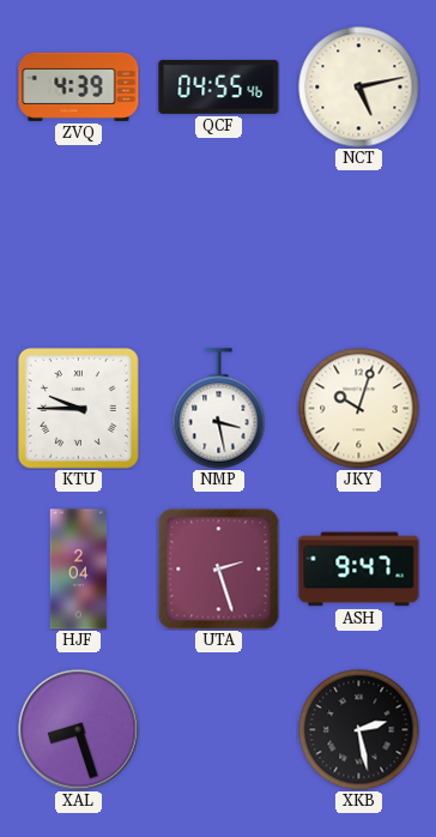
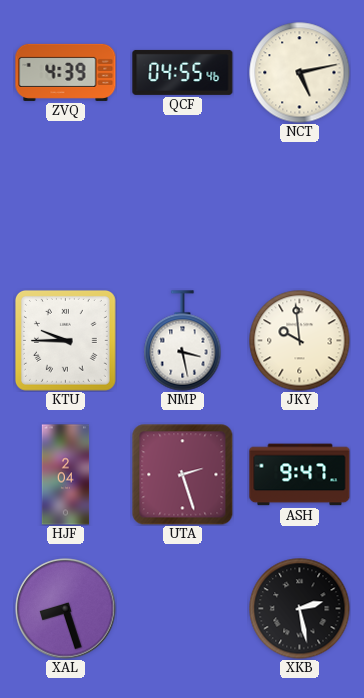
JKY: 10:03 -> 9:59
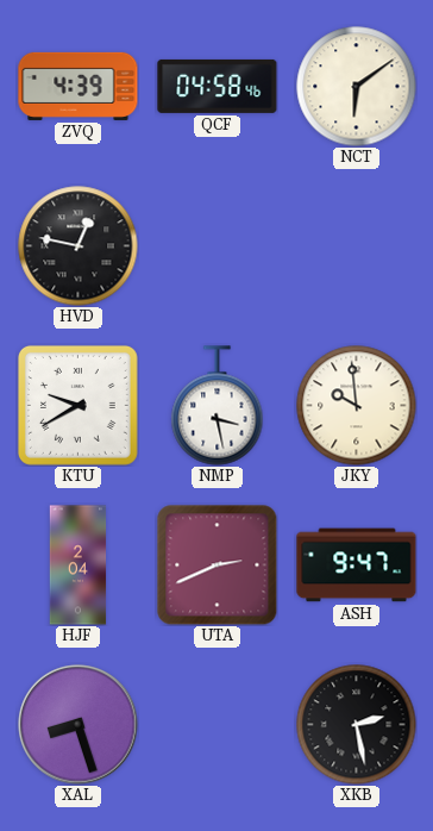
QCF: 04:55 -> 04:58
NCT: 5:13 -> 6:09
HVD: none -> 12:47
KTU: 9:45 -> 9:40
UTA: 2:27 -> 2:41
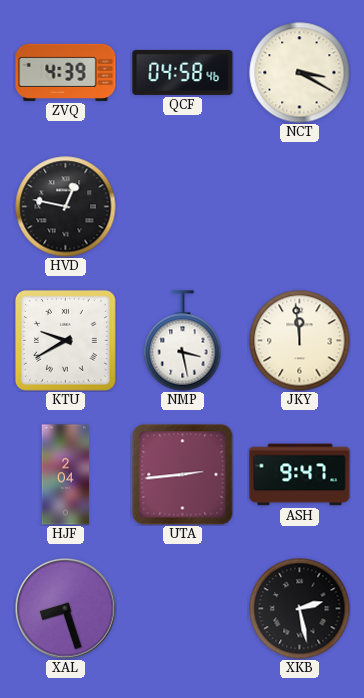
NCT: 6:09 -> 3:20
JKY: 9:59 -> 11:59
UTA: 2:41 -> 2:44
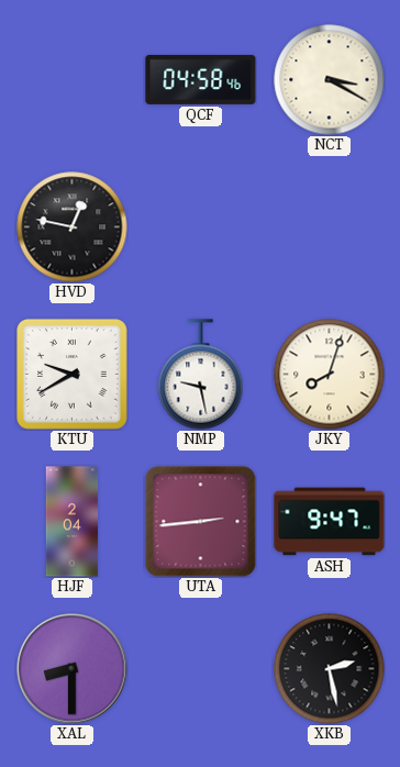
ZVQ: 4:39 -> none
NMP: 3:28 -> 9:28
JKY: 11:59 -> 8:03
XAL: 8:27 -> 8:30
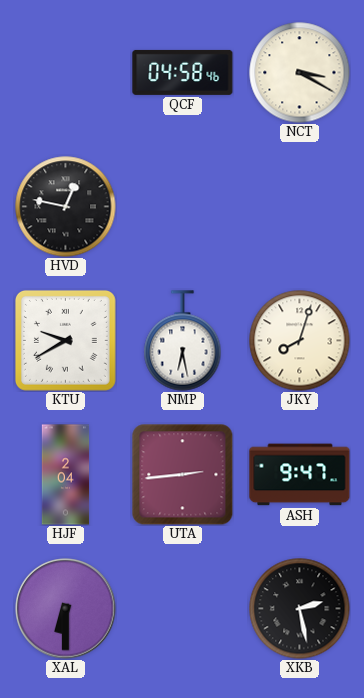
NMP: 9:28 -> 6:28
XAL: 8:30 -> 6:30
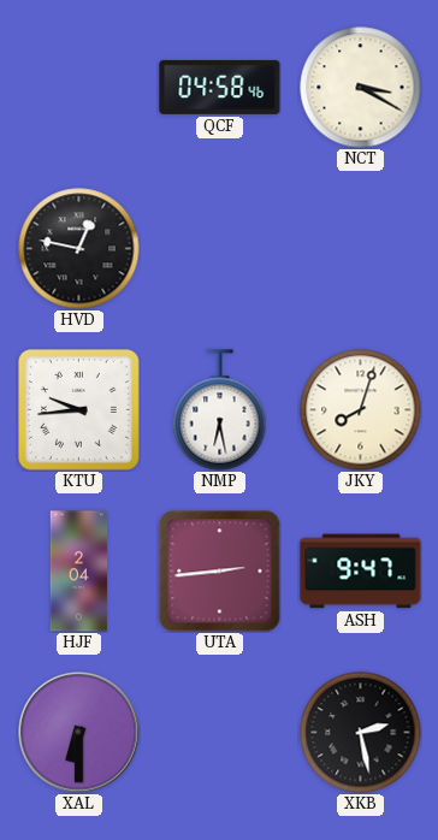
KTU: 9:40 -> 9:44
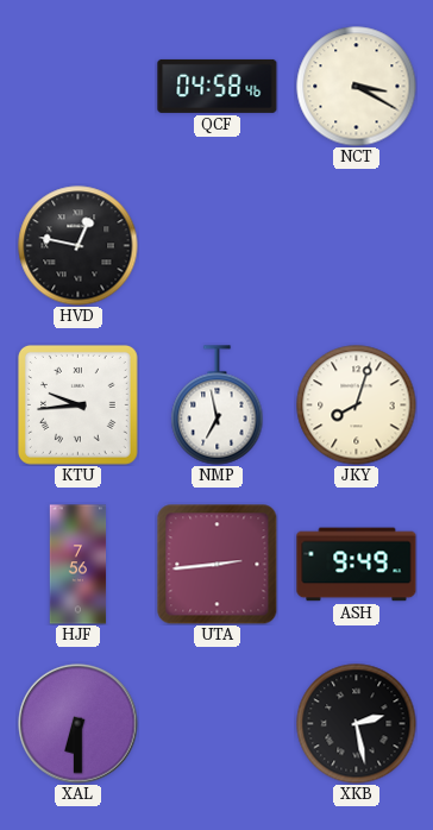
NMP: 6:28 -> 6:58
HJF: 2:04 -> 7:56
ASH: 9:47 -> 9:49
